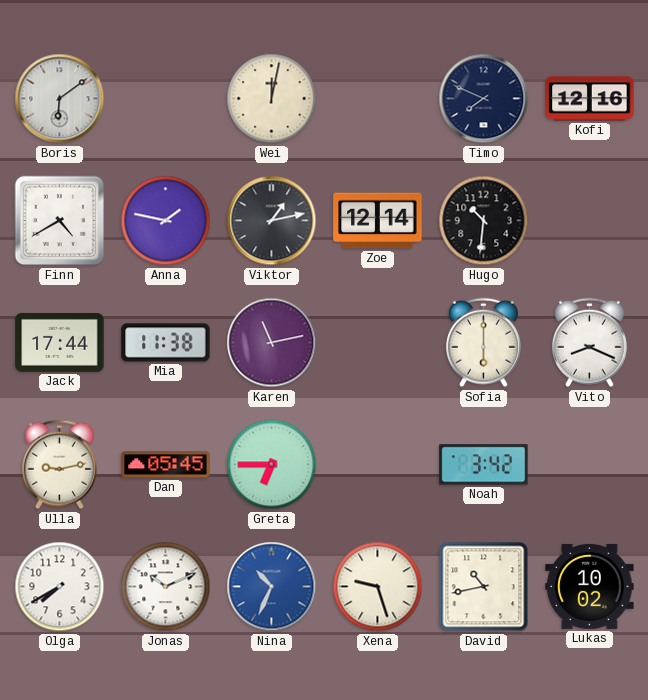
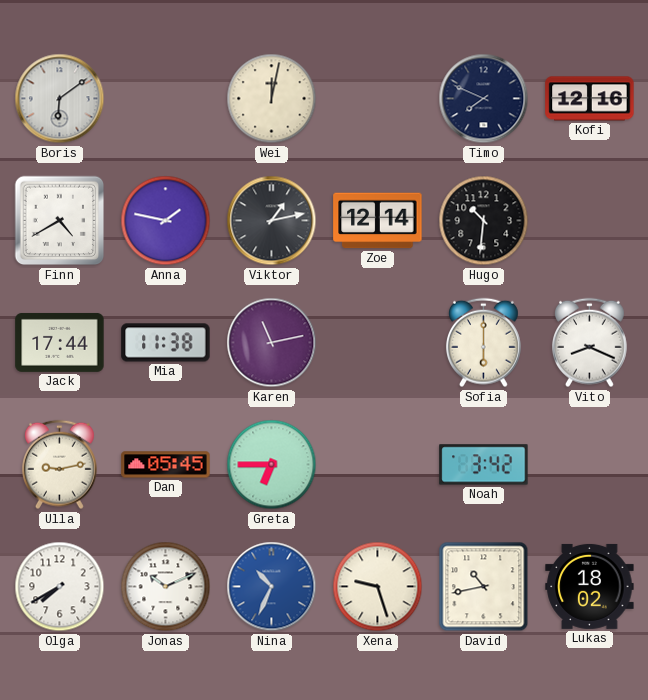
Lukas: 10:02 -> 18:02
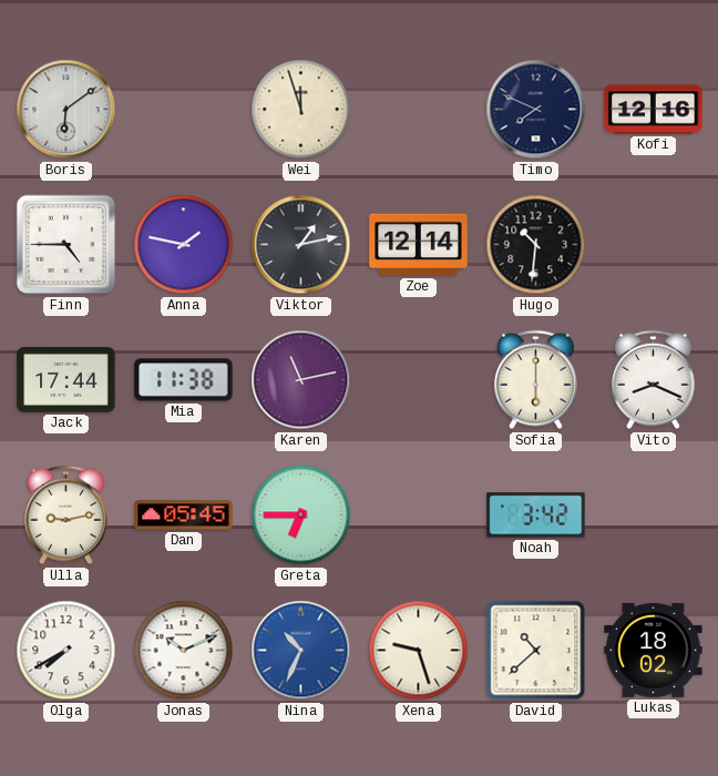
Wei: 12:02 -> 11:57
Finn: 4:40 -> 4:45
David: 10:43 -> 10:38
